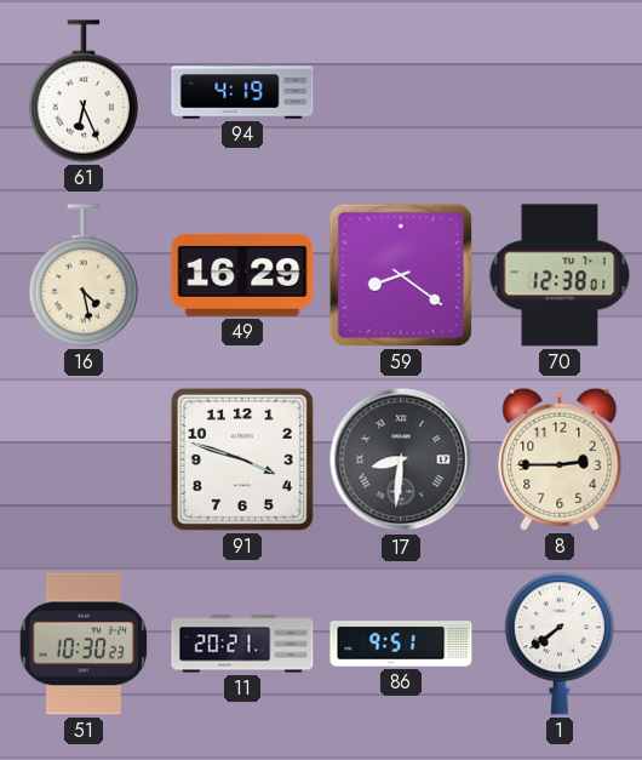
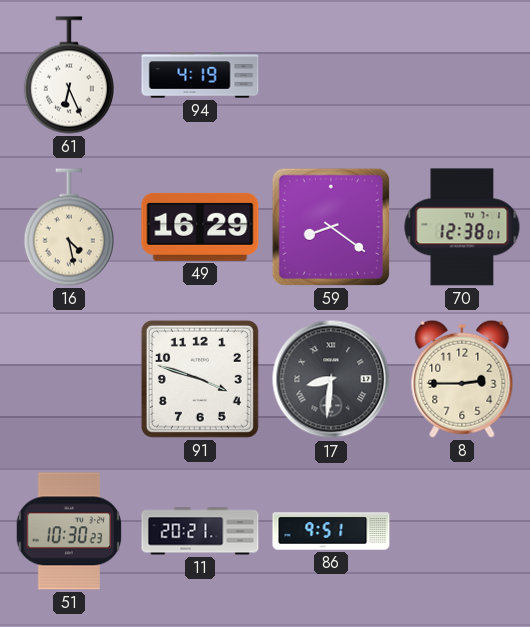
1: 7:39 -> none
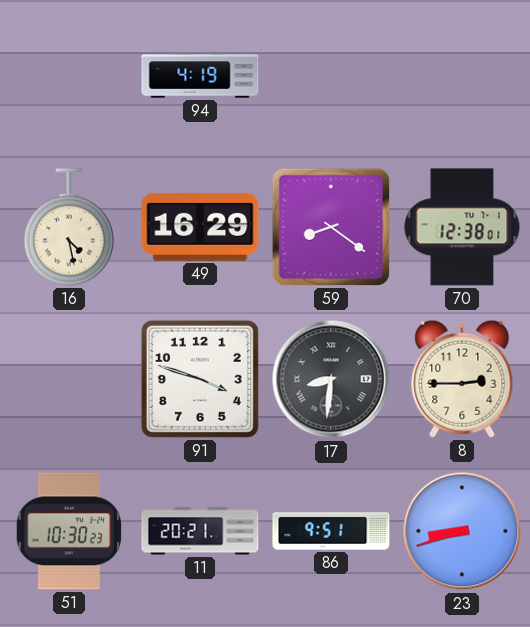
61: 6:26 -> none
23: none -> 8:42
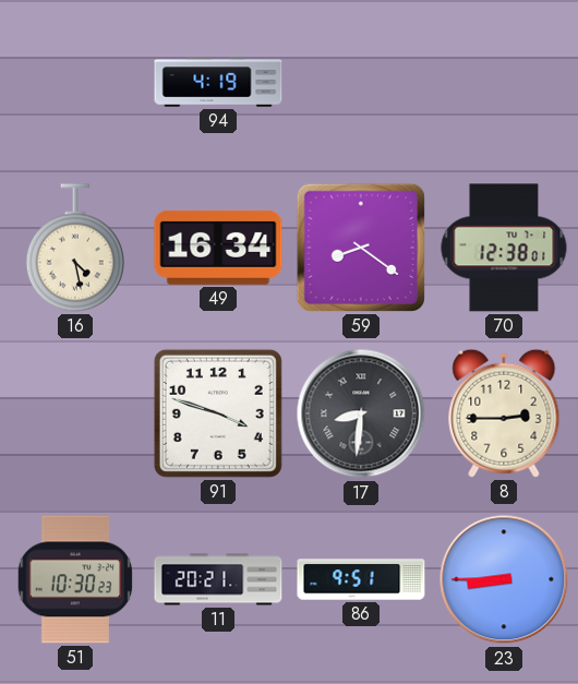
49: 16:29 -> 16:34
23: 8:42 -> 8:45
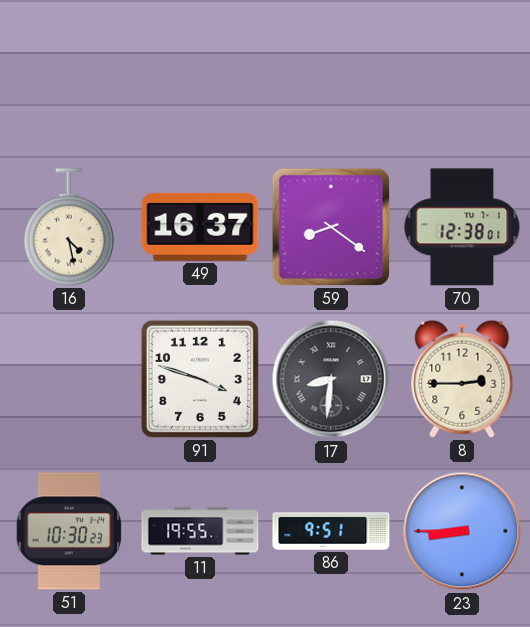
94: 4:19 -> none
49: 16:34 -> 16:37
11: 20:21 -> 19:55
